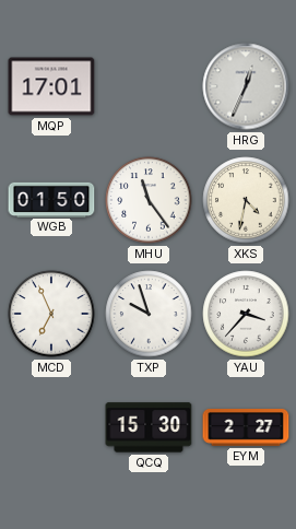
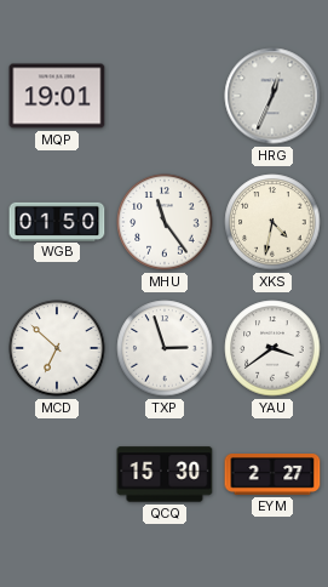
MQP: 17:01 -> 19:01
MCD: 6:56 -> 6:52
TXP: 9:57 -> 2:57
YAU: 3:37 -> 3:39
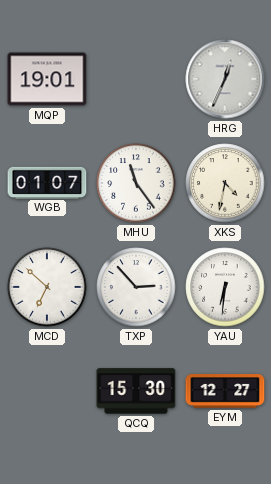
WGB: 01:50 -> 01:07
TXP: 2:57 -> 2:53
YAU: 3:39 -> 6:31
EYM: 2:27 -> 12:27
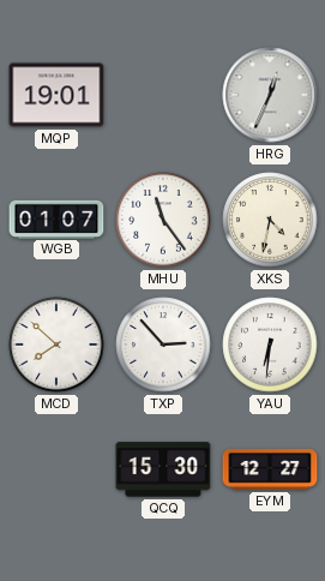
MCD: 6:52 -> 7:52
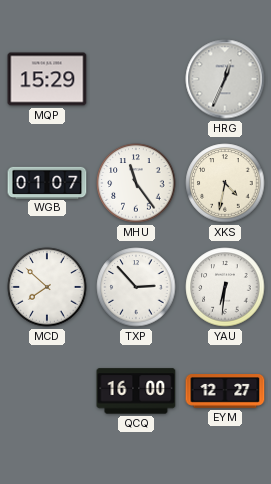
MQP: 19:01 -> 15:29
QCQ: 15:30 -> 16:00
